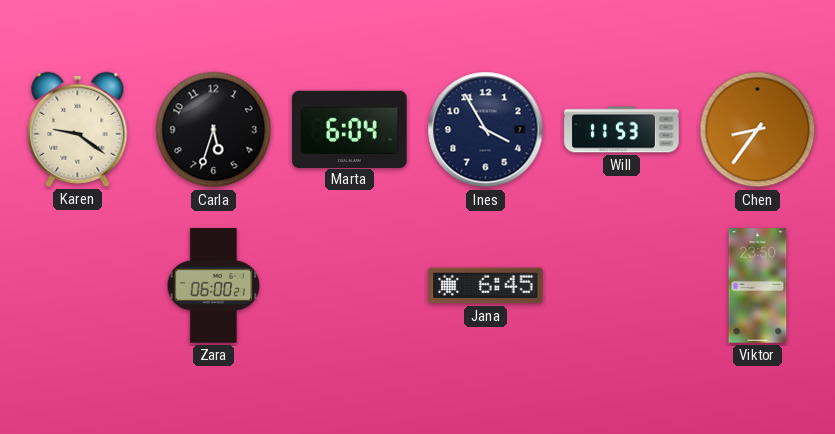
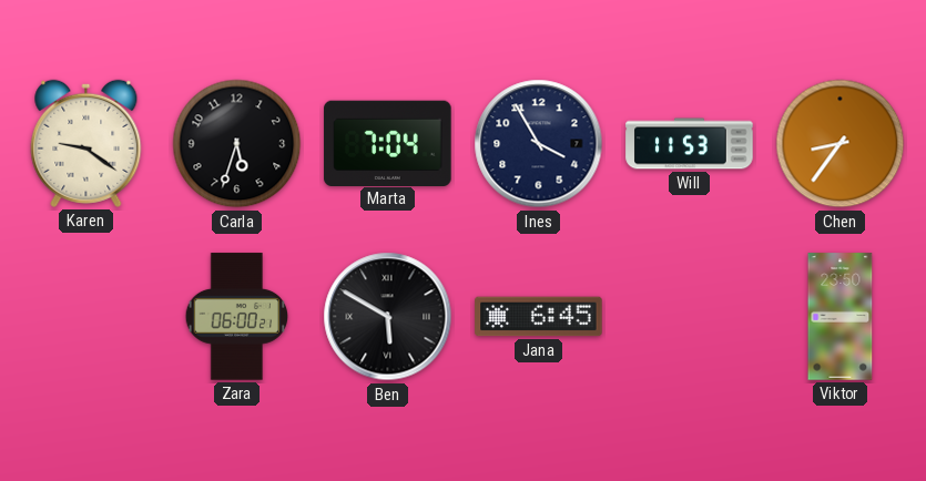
Marta: 6:04 -> 7:04
Ben: none -> 5:50
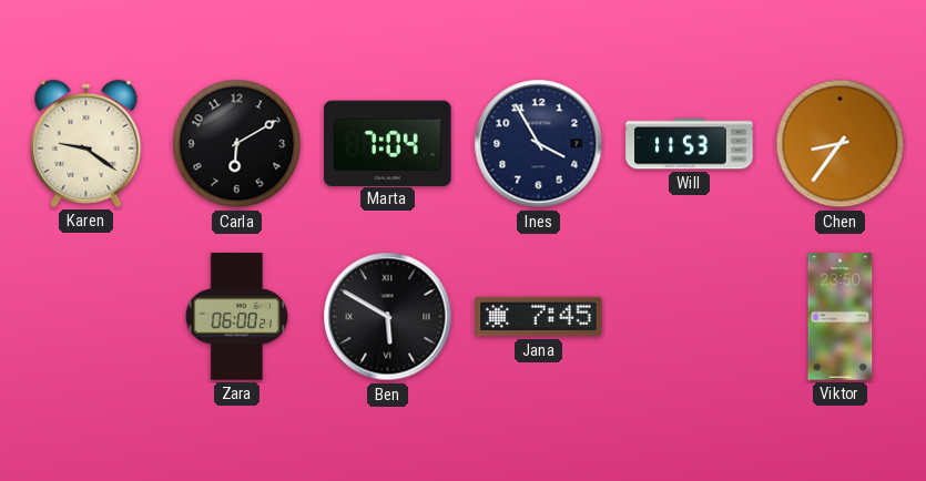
Carla: 5:33 -> 6:10
Jana: 6:45 -> 7:45
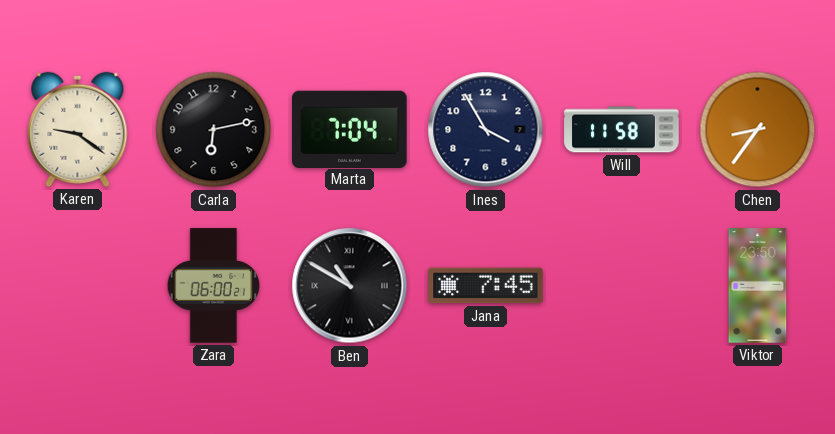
Carla: 6:10 -> 6:13
Will: 11:53 -> 11:58
Ben: 5:50 -> 10:50
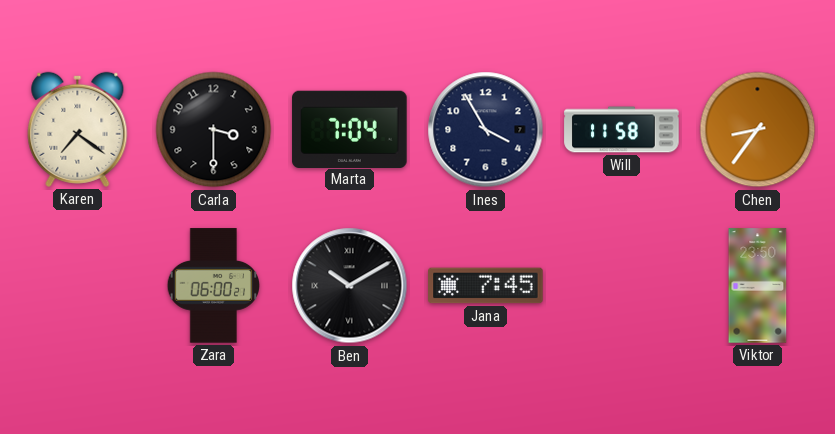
Karen: 9:21 -> 7:21
Carla: 6:13 -> 3:30
Ben: 10:50 -> 10:10
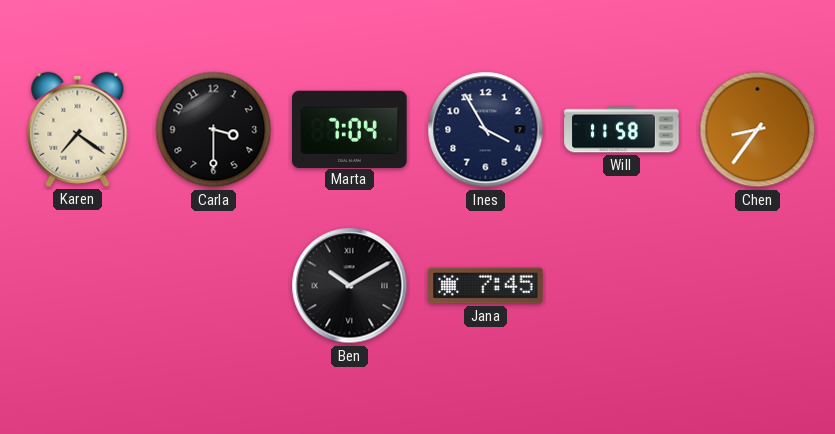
Zara: 06:00 -> none
Viktor: 23:50 -> none
